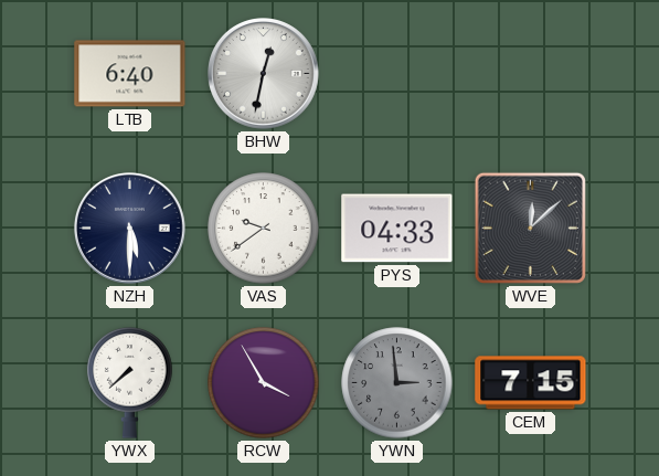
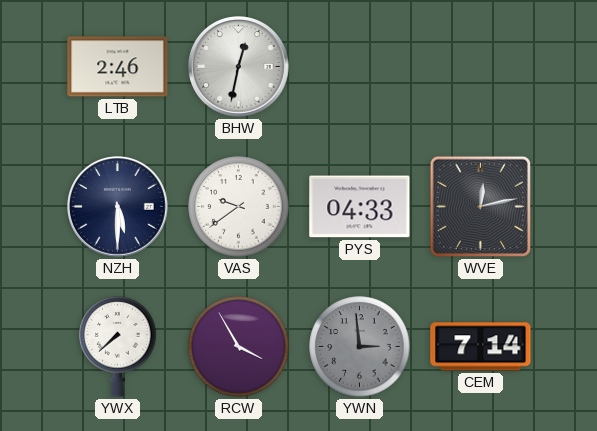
LTB: 6:40 -> 2:46
WVE: 12:08 -> 12:13
CEM: 7:15 -> 7:14
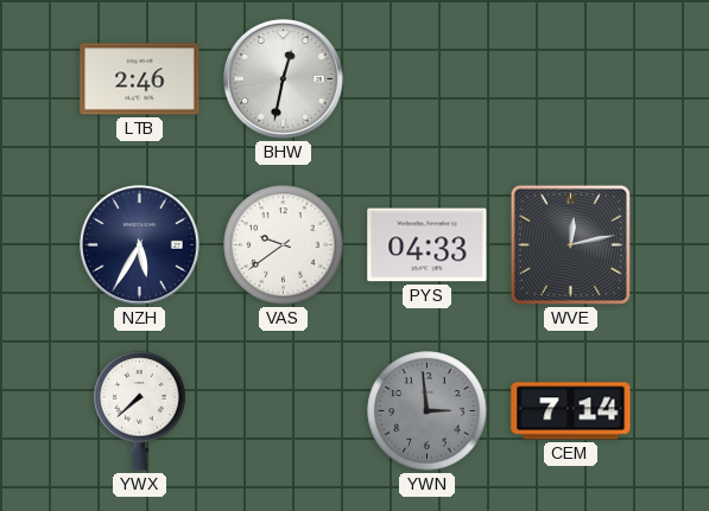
NZH: 5:30 -> 5:35
RCW: 3:55 -> none
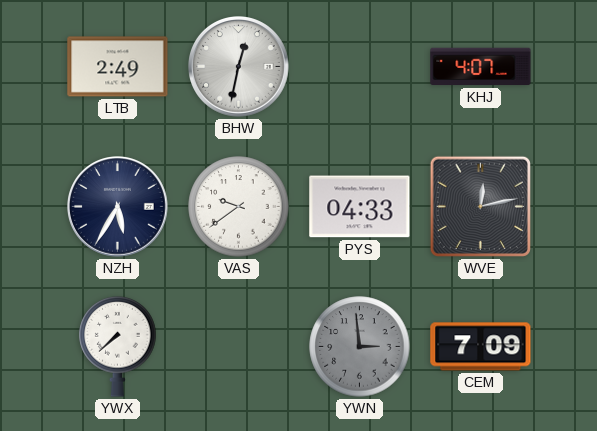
LTB: 2:46 -> 2:49
KHJ: none -> 4:07
CEM: 7:14 -> 7:09
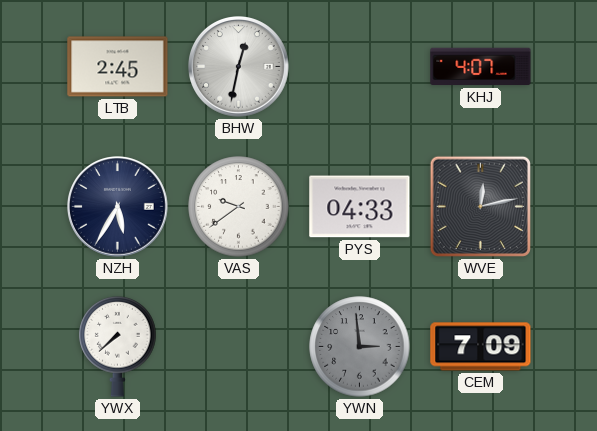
LTB: 2:49 -> 2:45
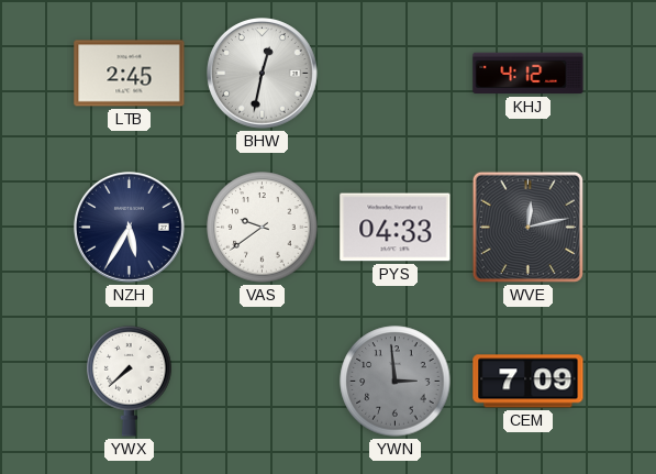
KHJ: 4:07 -> 4:12
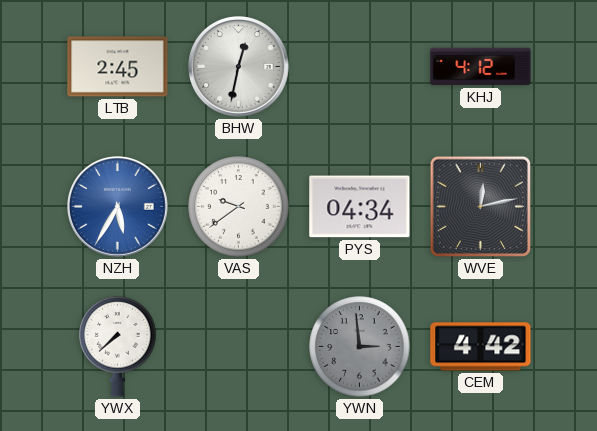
NZH dial: navy -> blue
PYS: 04:33 -> 04:34
CEM: 7:09 -> 4:42
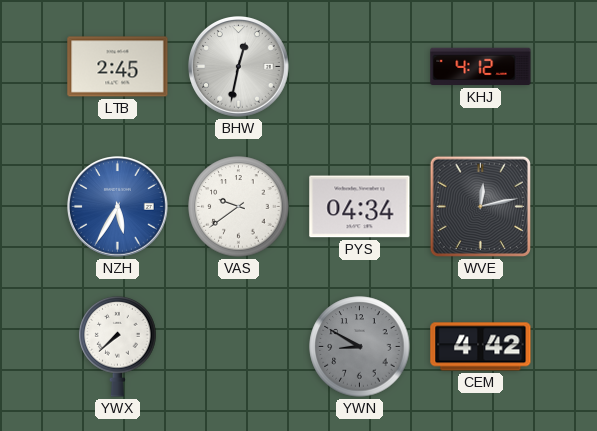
YWN: 2:59 -> 8:50
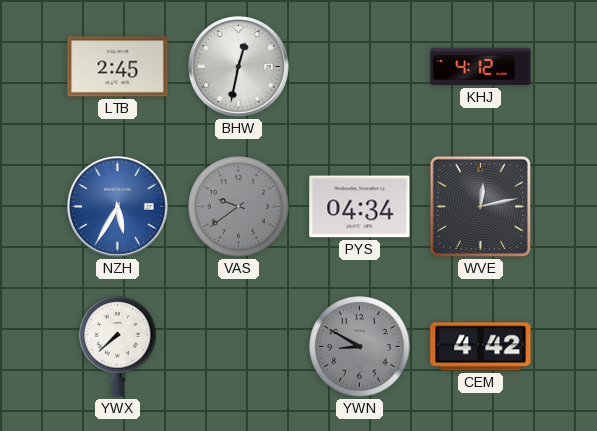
VAS dial: white -> grey
